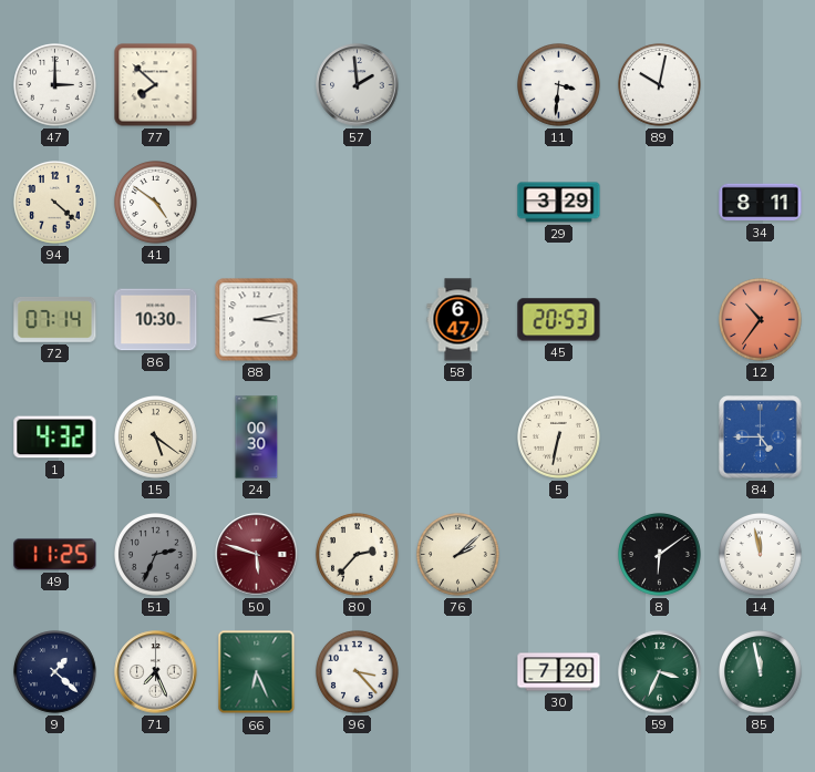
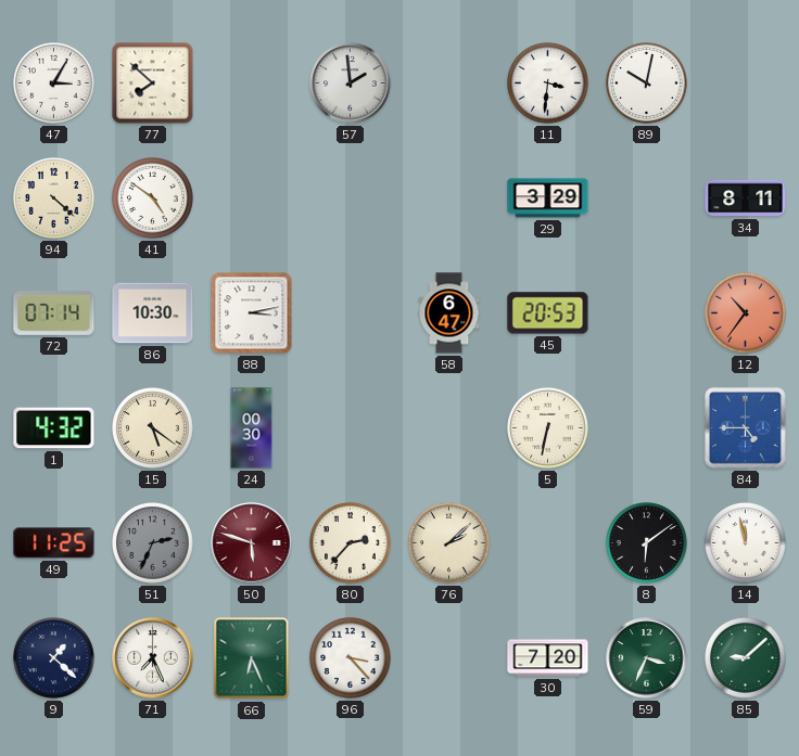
47: 3:00 -> 3:05
85: 11:58 -> 9:08
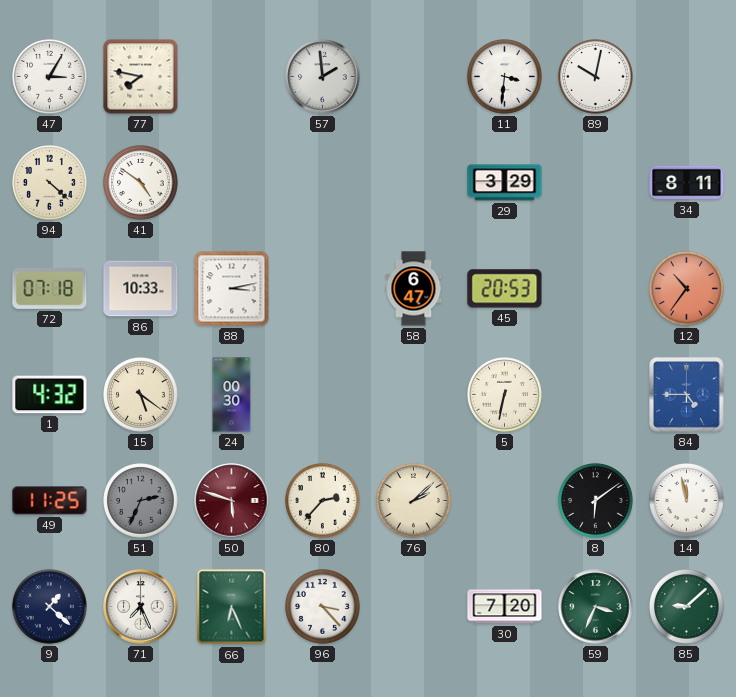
77: 7:52 -> 7:47
72: 07:14 -> 07:18
86: 10:30 -> 10:33
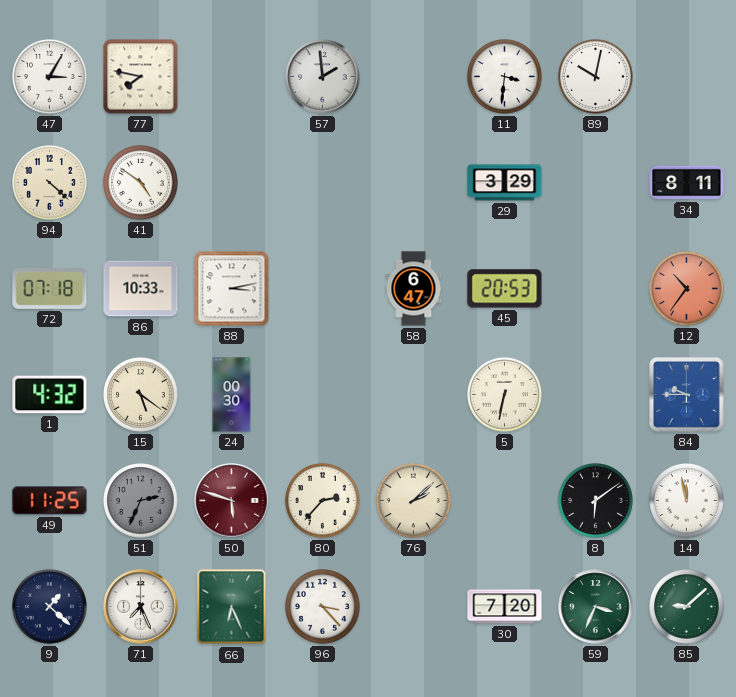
84: 4:45 -> 9:45
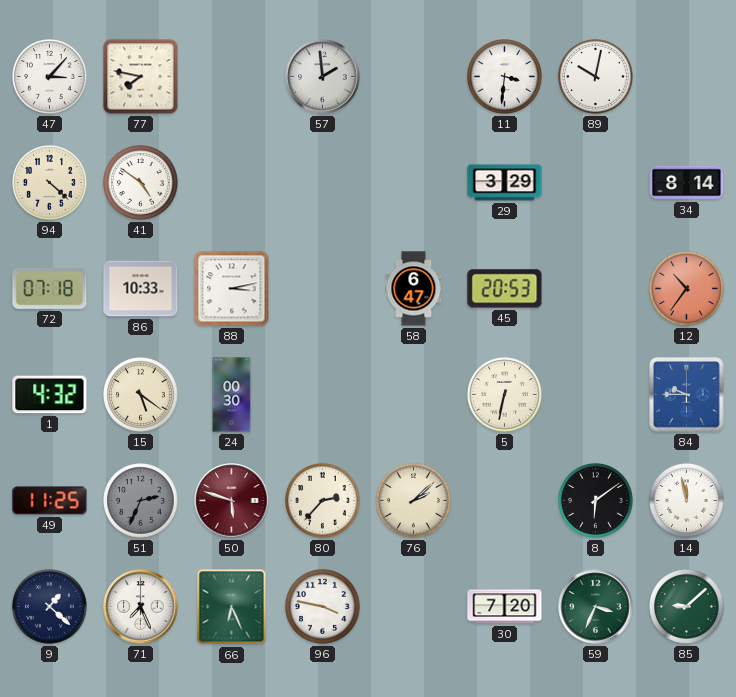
47: 3:05 -> 3:07
34: 8:11 -> 8:14
96: 3:23 -> 3:47
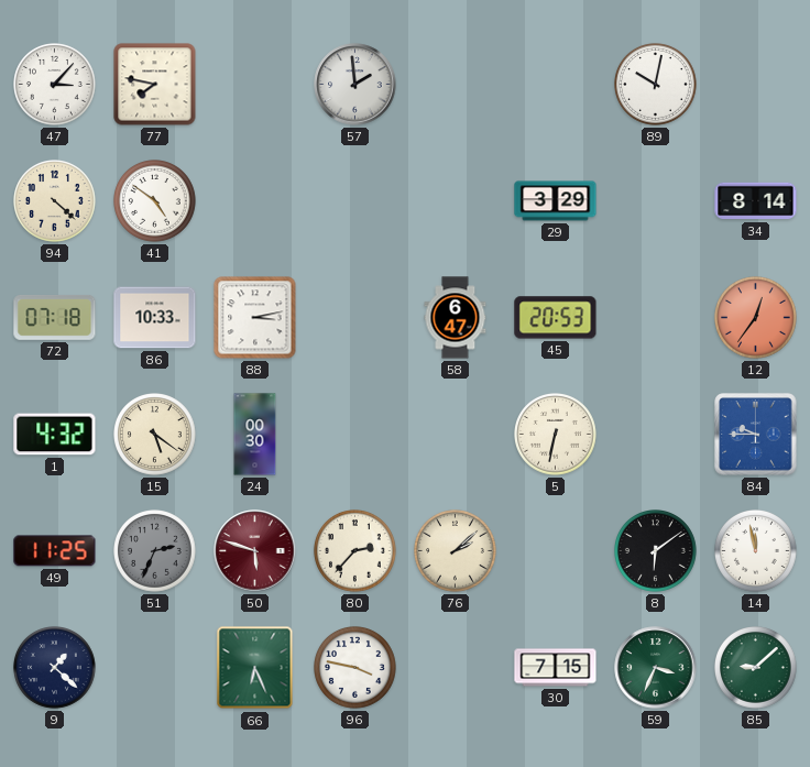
11: 3:31 -> none
12: 10:36 -> 12:36
71: 7:26 -> none
30: 7:20 -> 7:15
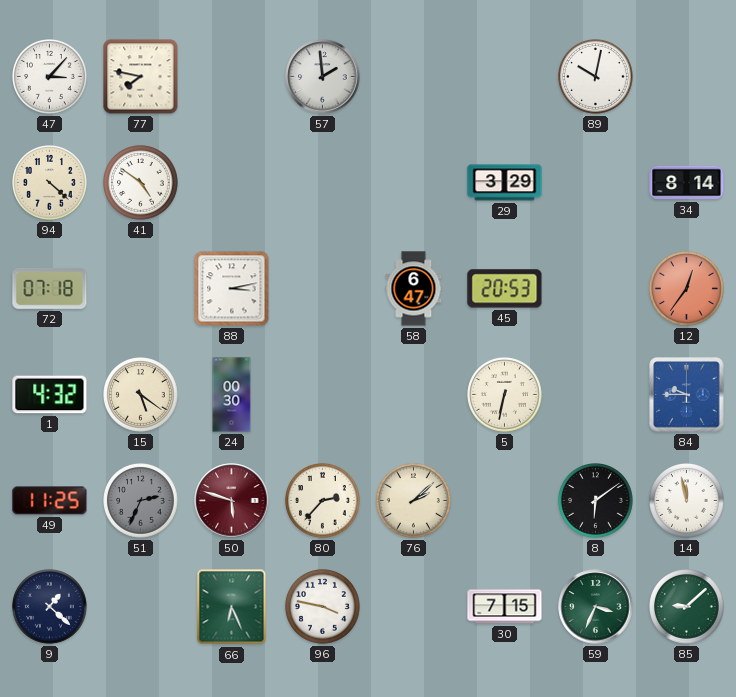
86: 10:33 -> none
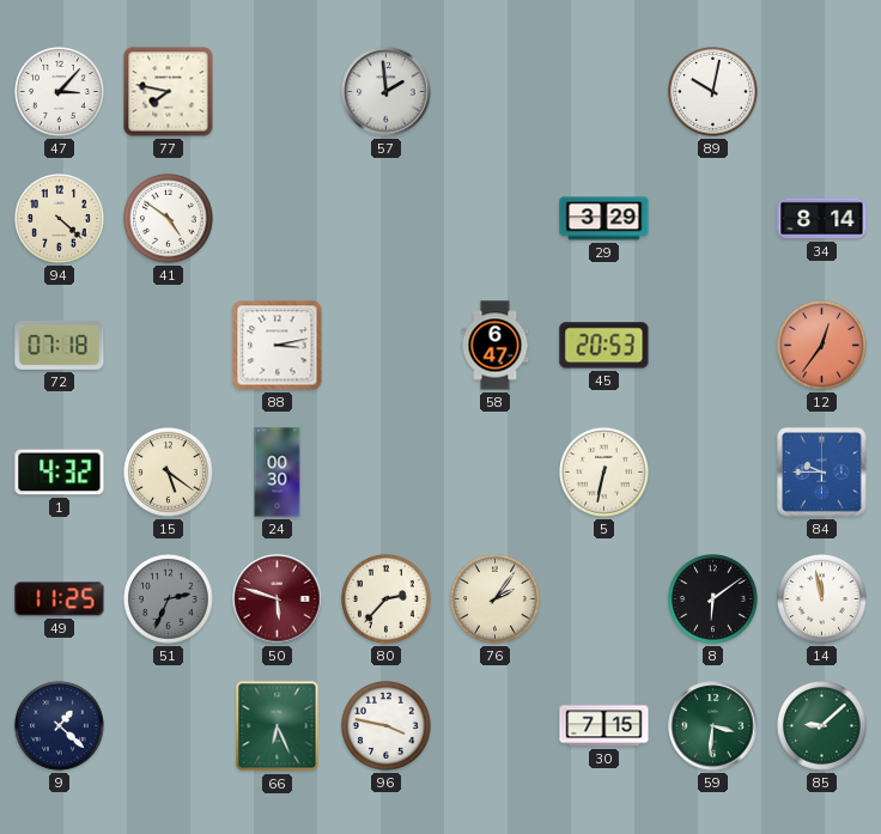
76: 2:08 -> 2:06
59: 3:34 -> 3:31
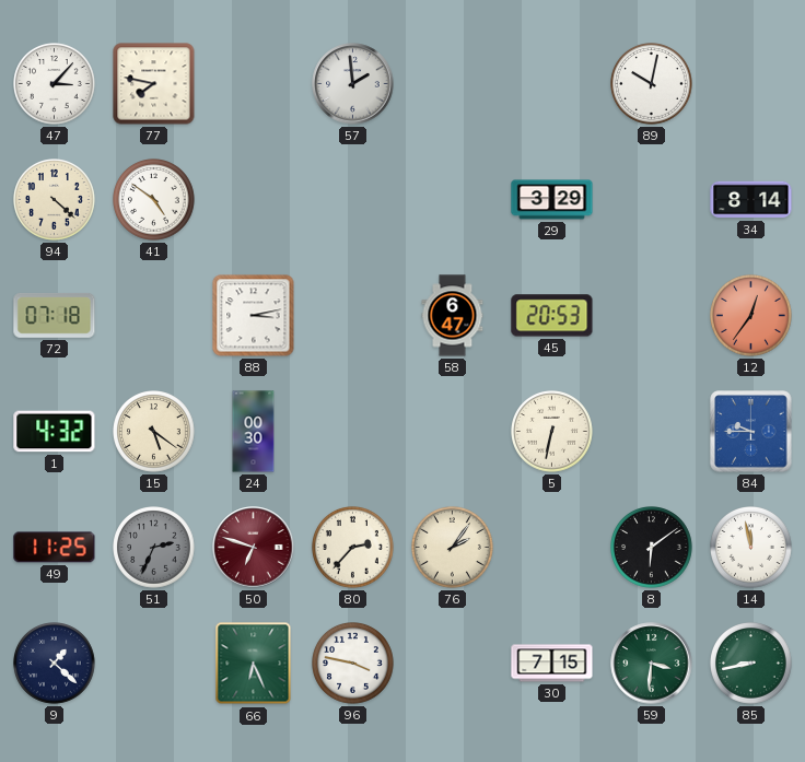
50: 5:48 -> 6:48
85: 9:08 -> 8:43
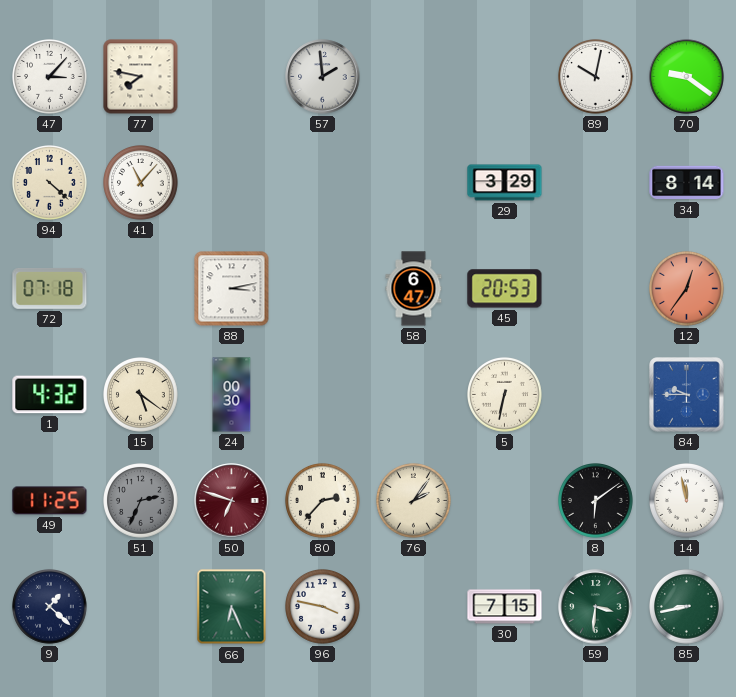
70: none -> 9:21
41: 4:51 -> 11:07
